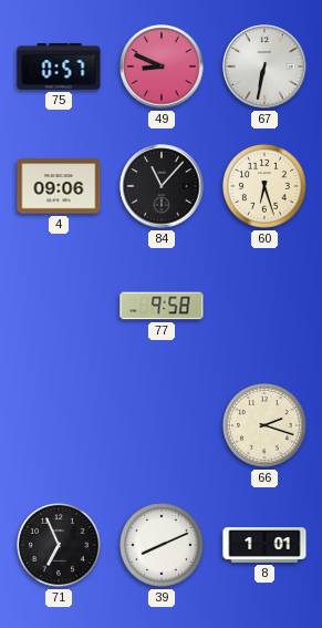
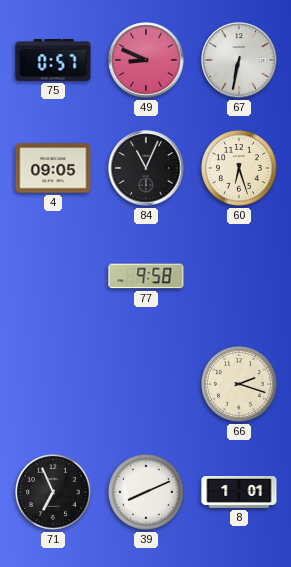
4: 09:06 -> 09:05
84: 11:07 -> 11:04
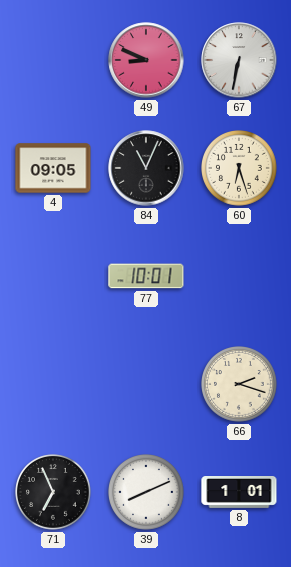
75: 0:57 -> none
77: 9:58 -> 10:01
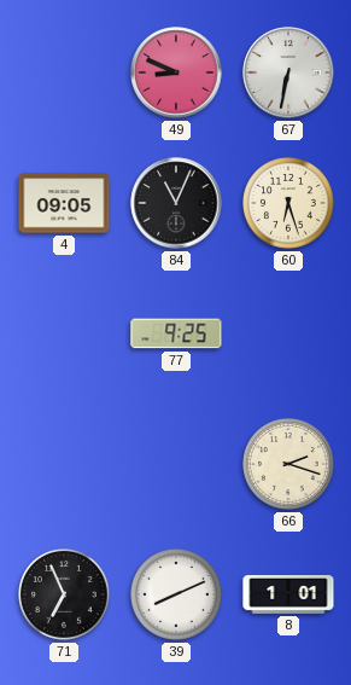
77: 10:01 -> 9:25
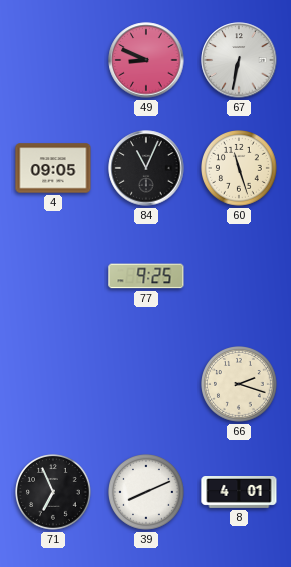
60: 6:27 -> 11:27
8: 1:01 -> 4:01
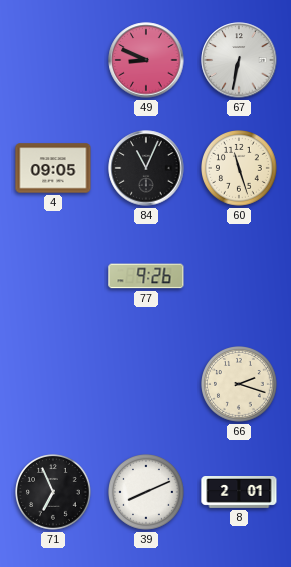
77: 9:25 -> 9:26
8: 4:01 -> 2:01
